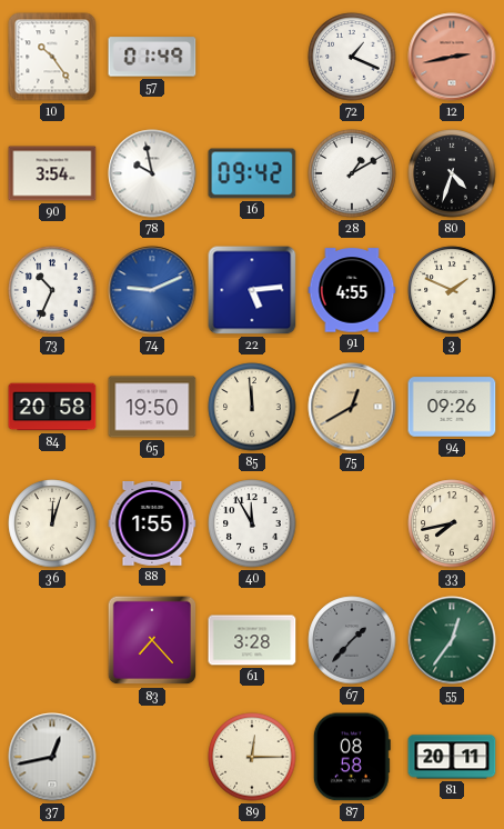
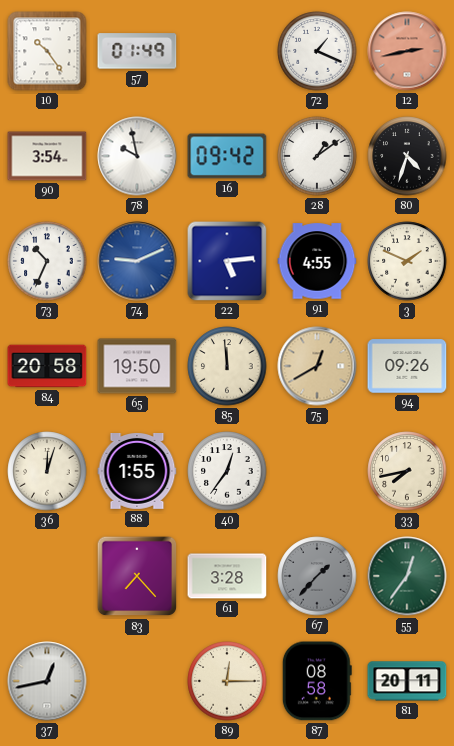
28: 1:10 -> 1:09
40: 11:55 -> 12:36
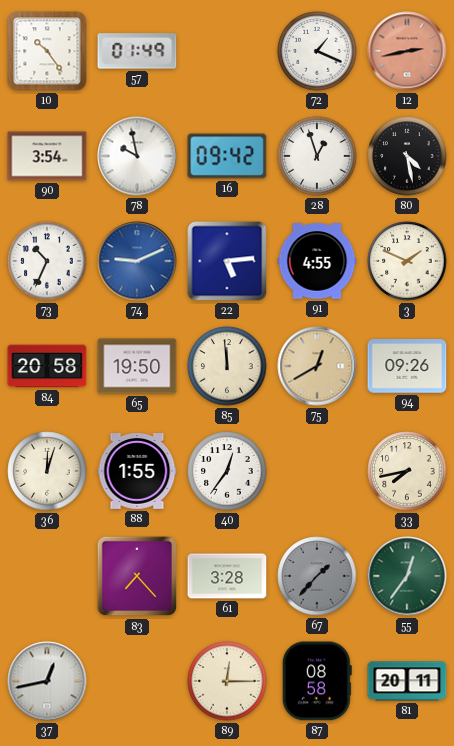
28: 1:09 -> 12:57
80: 4:33 -> 4:28
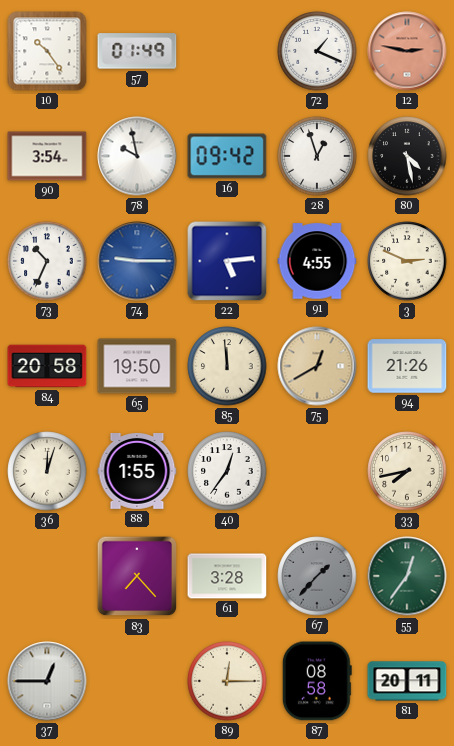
12: 2:43 -> 2:47
74: 9:11 -> 9:15
3: 1:49 -> 2:49
94: 09:26 -> 21:26
37: 12:43 -> 12:45
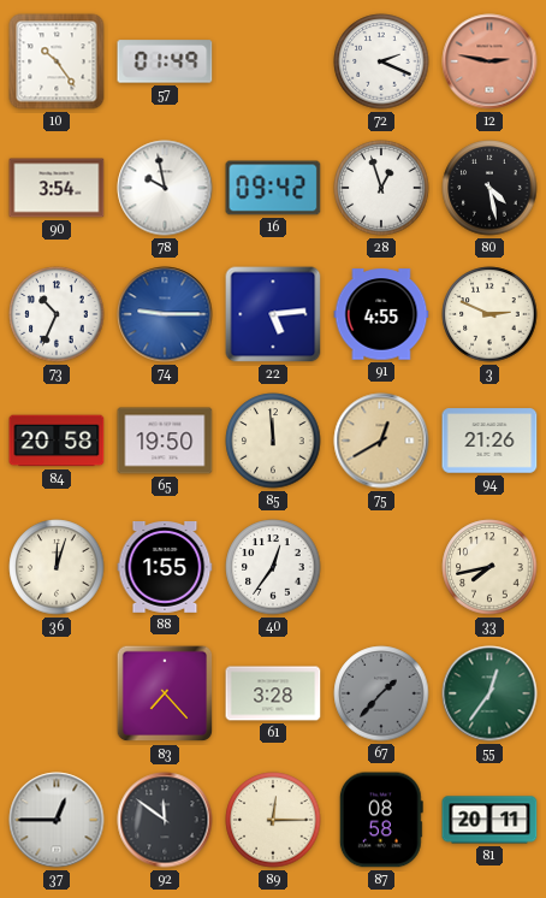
72: 1:19 -> 2:19
92: none -> 11:51
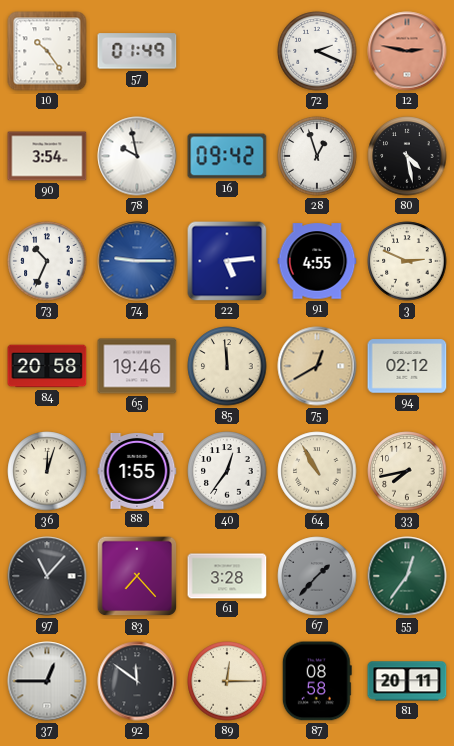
65: 19:50 -> 19:46
94: 21:26 -> 02:12
64: none -> 10:55
97: none -> 11:07
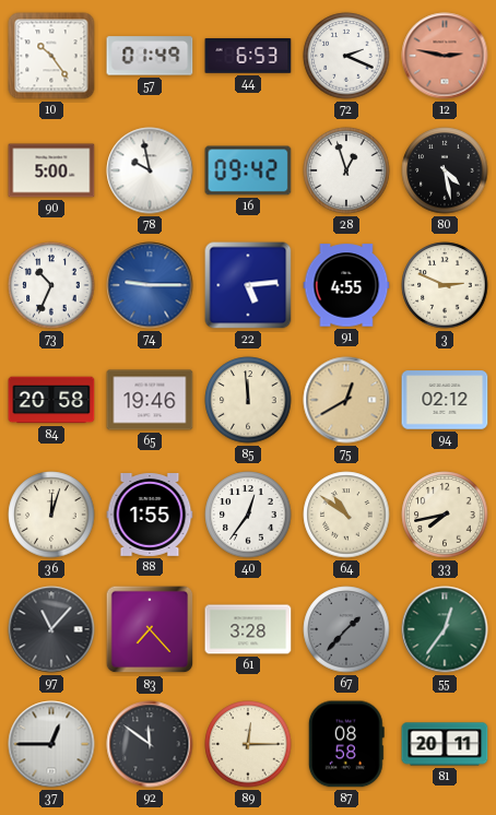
44: none -> 6:53
90: 3:54 -> 5:00
64: 10:55 -> 10:51
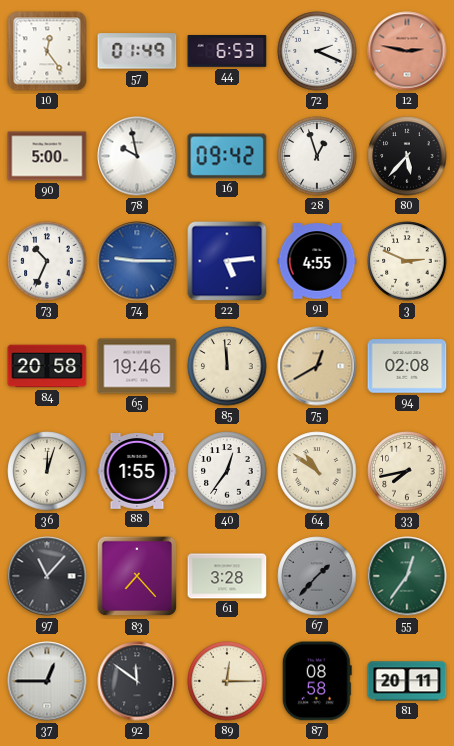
10: 10:24 -> 12:24
80: 4:28 -> 5:37
94: 02:12 -> 02:08
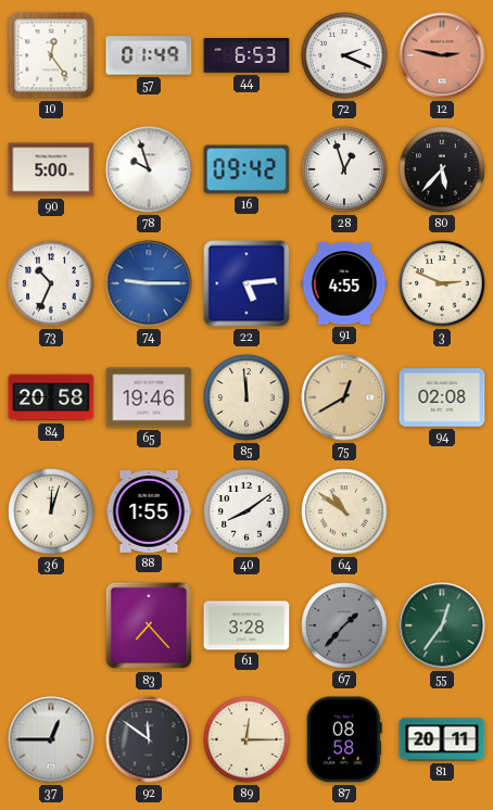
78: 9:58 -> 9:57
40: 12:36 -> 8:09
33: 7:43 -> none
97: 11:07 -> none
